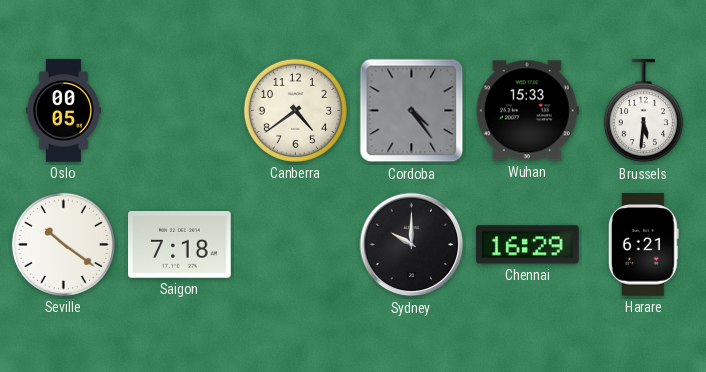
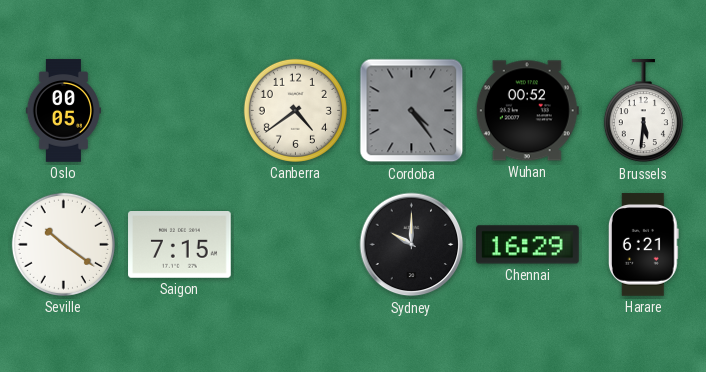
Wuhan: 15:33 -> 00:52
Saigon: 7:18 -> 7:15
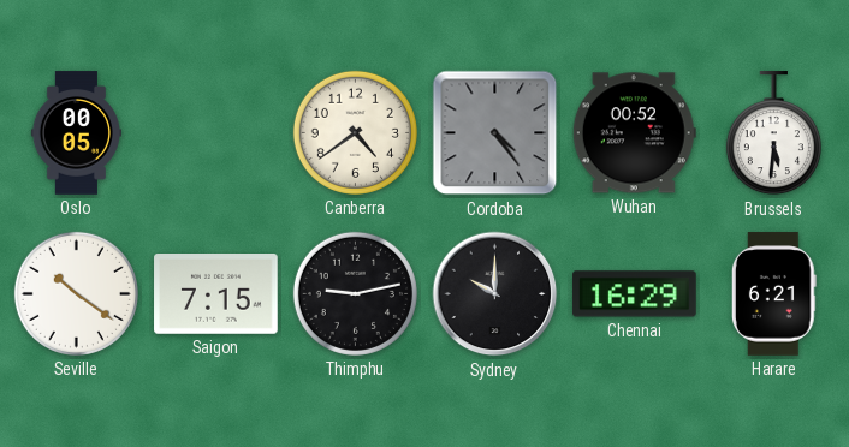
Thimphu: none -> 9:13
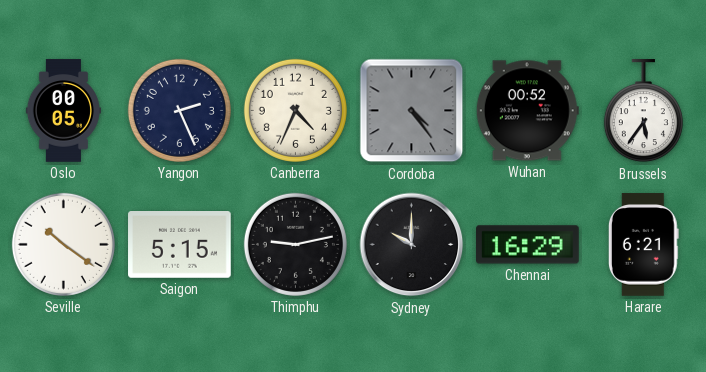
Yangon: none -> 2:26
Canberra: 4:39 -> 4:34
Brussels: 5:31 -> 5:36
Saigon: 7:15 -> 5:15
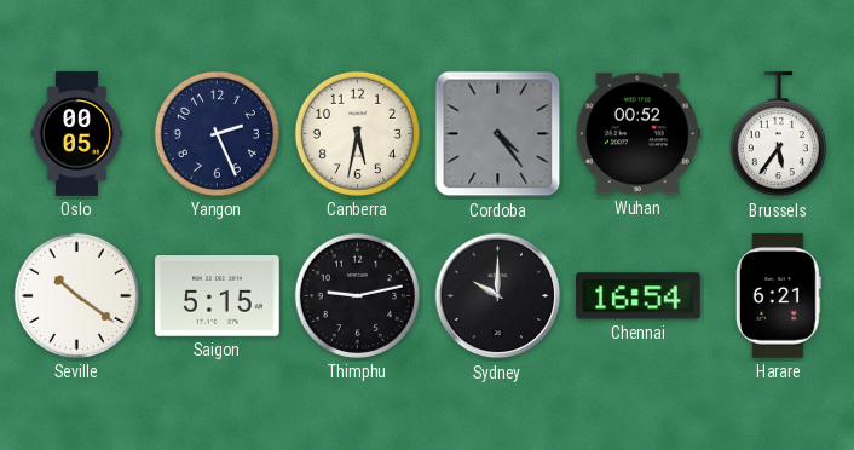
Canberra: 4:34 -> 5:32
Chennai: 16:29 -> 16:54
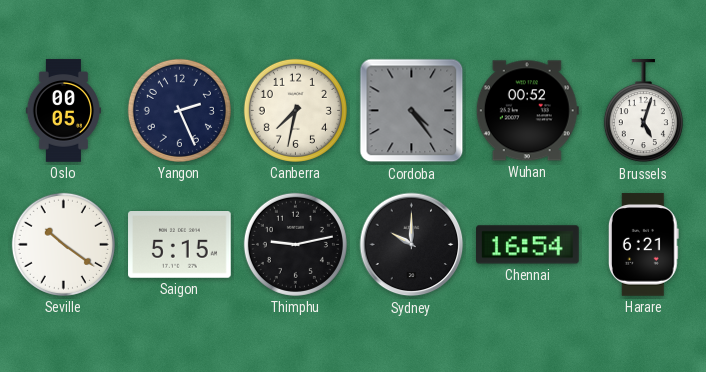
Canberra: 5:32 -> 7:32
Brussels: 5:36 -> 5:03
